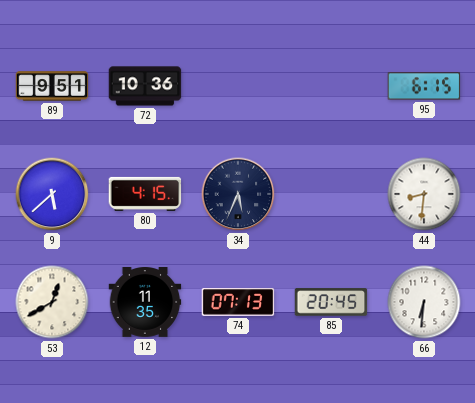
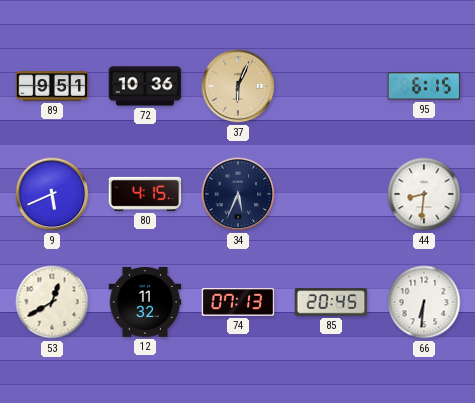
37: none -> 6:04
9: 5:38 -> 5:41
12: 11:35 -> 11:32
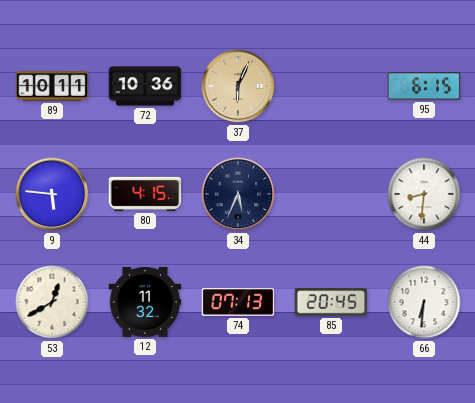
89: 9:51 -> 10:11
9: 5:41 -> 5:46
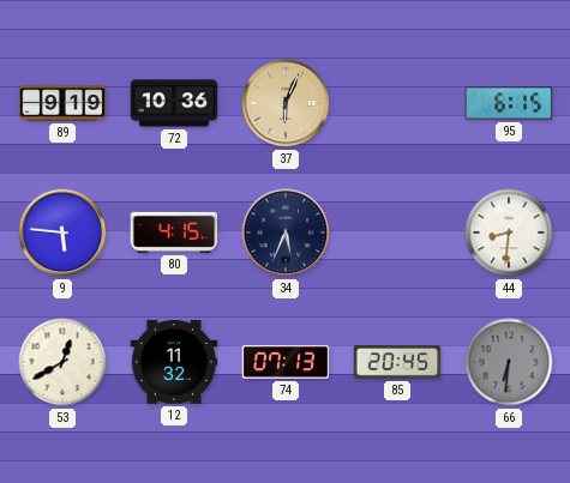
89: 10:11 -> 9:19
66 dial: white -> grey
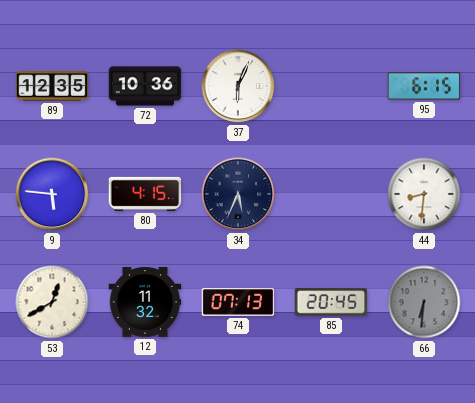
89: 9:19 -> 12:35
37 dial: champagne -> white
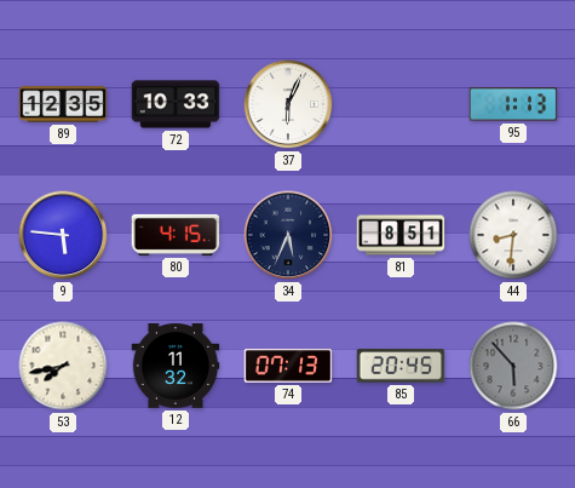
72: 10:36 -> 10:33
95: 6:15 -> 1:13
81: none -> 8:51
53: 12:40 -> 7:43
66: 6:31 -> 5:53
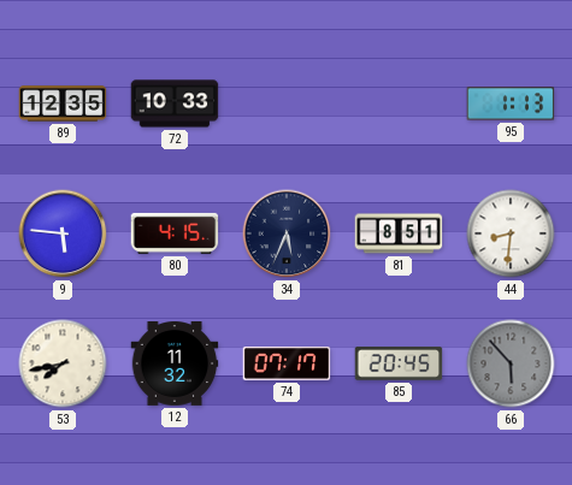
37: 6:04 -> none
74: 07:13 -> 07:17
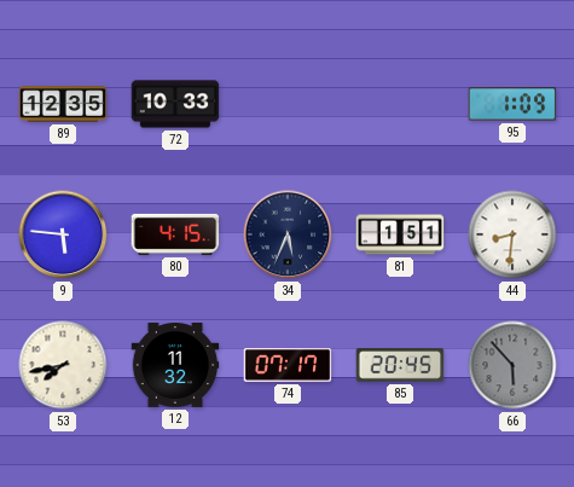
95: 1:13 -> 1:09
81: 8:51 -> 1:51
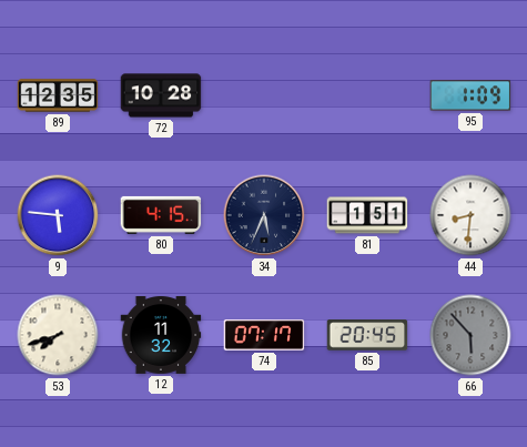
72: 10:33 -> 10:28
53: 7:43 -> 7:42
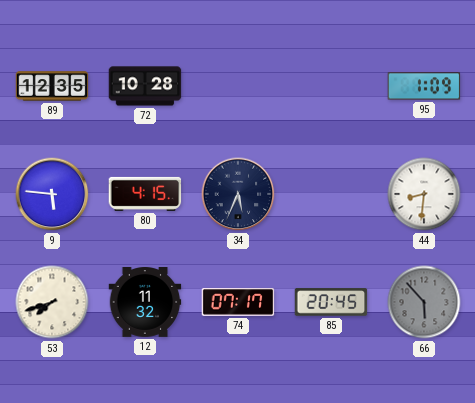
81: 1:51 -> none
